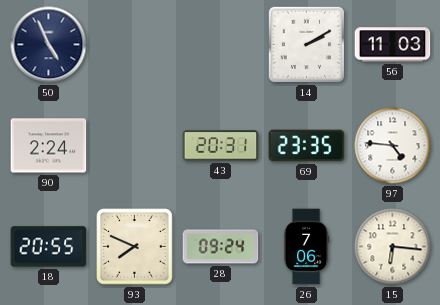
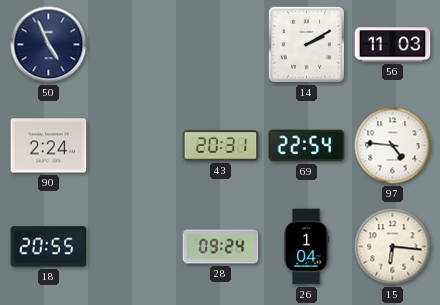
69: 23:35 -> 22:54
93: 7:49 -> none
26: 7:06 -> 1:04
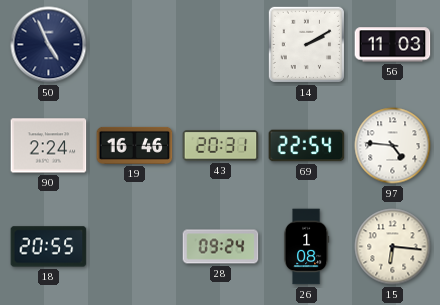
19: none -> 16:46
26: 1:04 -> 1:08
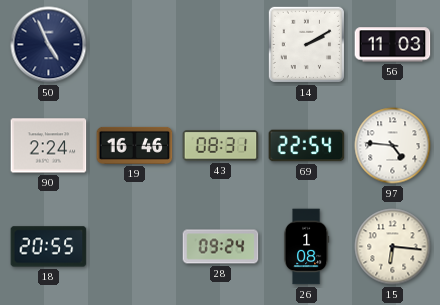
43: 20:31 -> 08:31
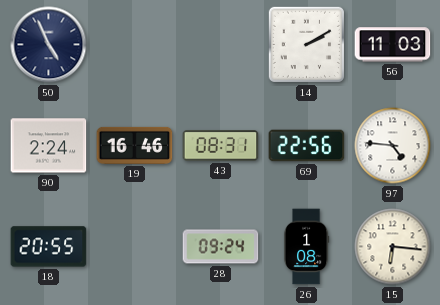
69: 22:54 -> 22:56
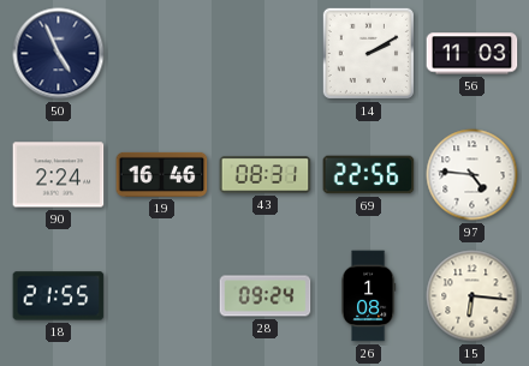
18: 20:55 -> 21:55
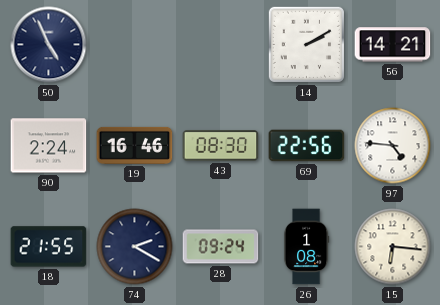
56: 11:03 -> 14:21
43: 08:31 -> 08:30
74: none -> 2:20
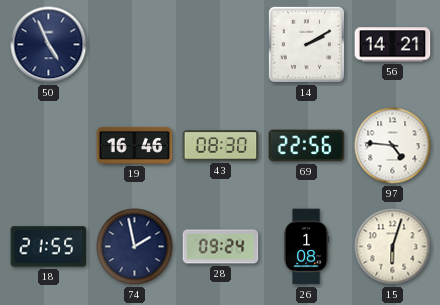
90: 2:24 -> none
74: 2:20 -> 1:58
15: 6:16 -> 6:03
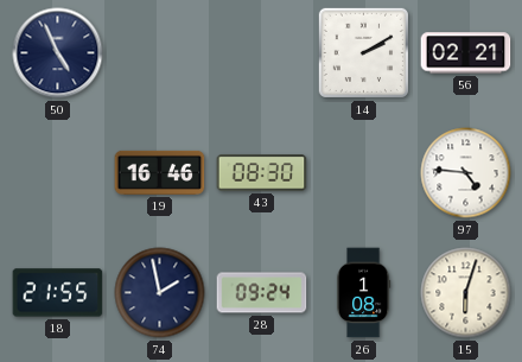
56: 14:21 -> 02:21
69: 22:56 -> none
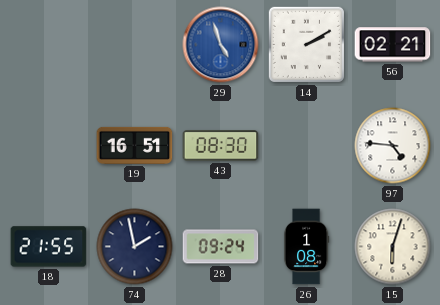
50: 4:56 -> none
29: none -> 4:57
19: 16:46 -> 16:51
